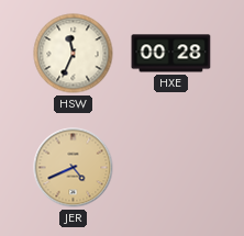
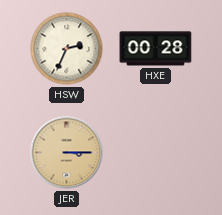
HSW: 11:34 -> 2:34
JER: 4:41 -> 3:15
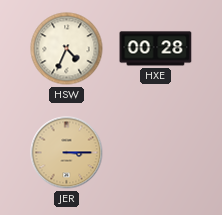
HSW: 2:34 -> 4:34
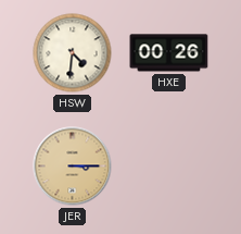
HSW: 4:34 -> 4:31
HXE: 00:28 -> 00:26
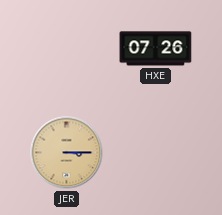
HSW: 4:31 -> none
HXE: 00:26 -> 07:26
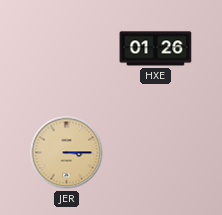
HXE: 07:26 -> 01:26
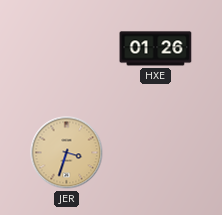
JER: 3:15 -> 3:33
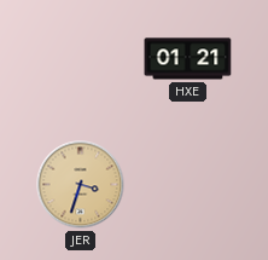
HXE: 01:26 -> 01:21
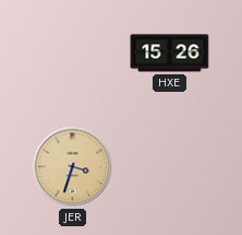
HXE: 01:21 -> 15:26
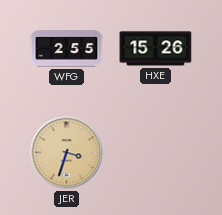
WFG: none -> 2:55
